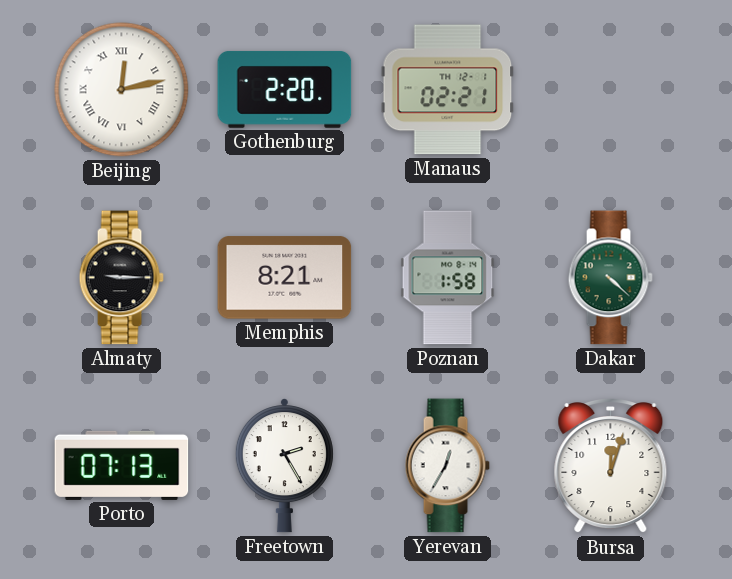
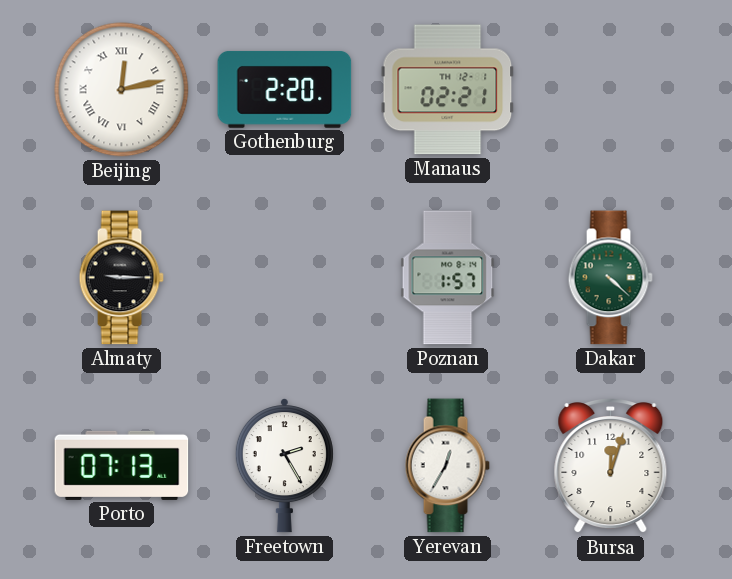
Memphis: 8:21 -> none
Poznan: 1:58 -> 1:57
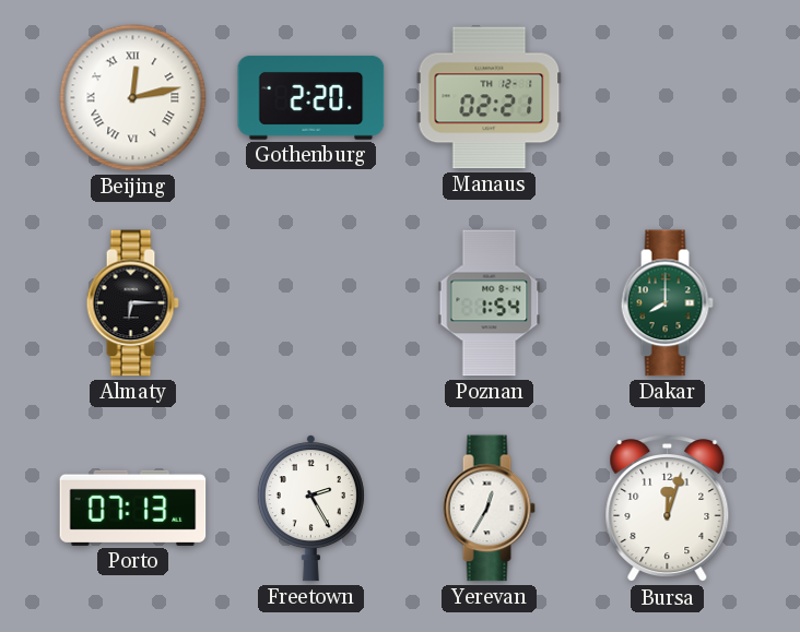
Almaty: 9:15 -> 6:15
Poznan: 1:57 -> 1:54
Dakar: 4:22 -> 8:00
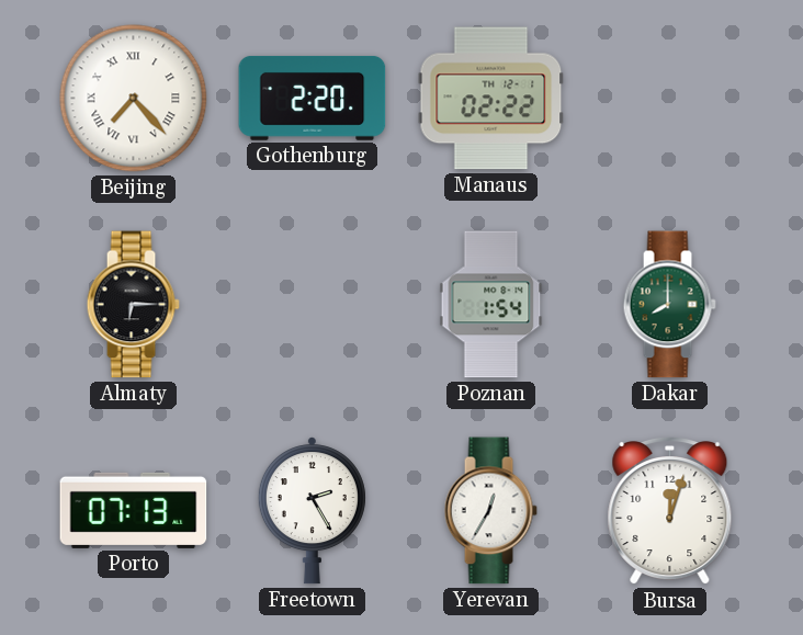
Beijing: 12:13 -> 7:23
Manaus: 02:21 -> 02:22
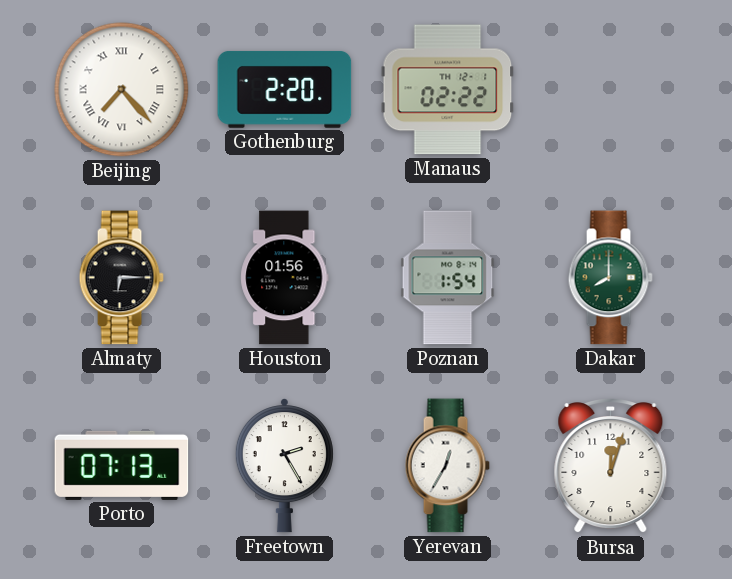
Houston: none -> 01:56
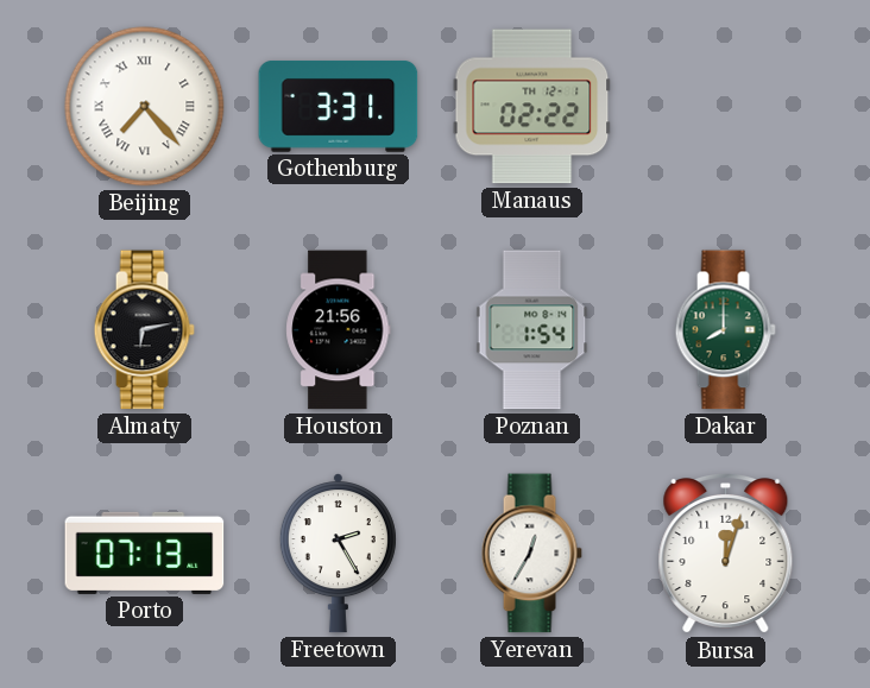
Gothenburg: 2:20 -> 3:31
Almaty: 6:15 -> 6:13
Houston: 01:56 -> 21:56
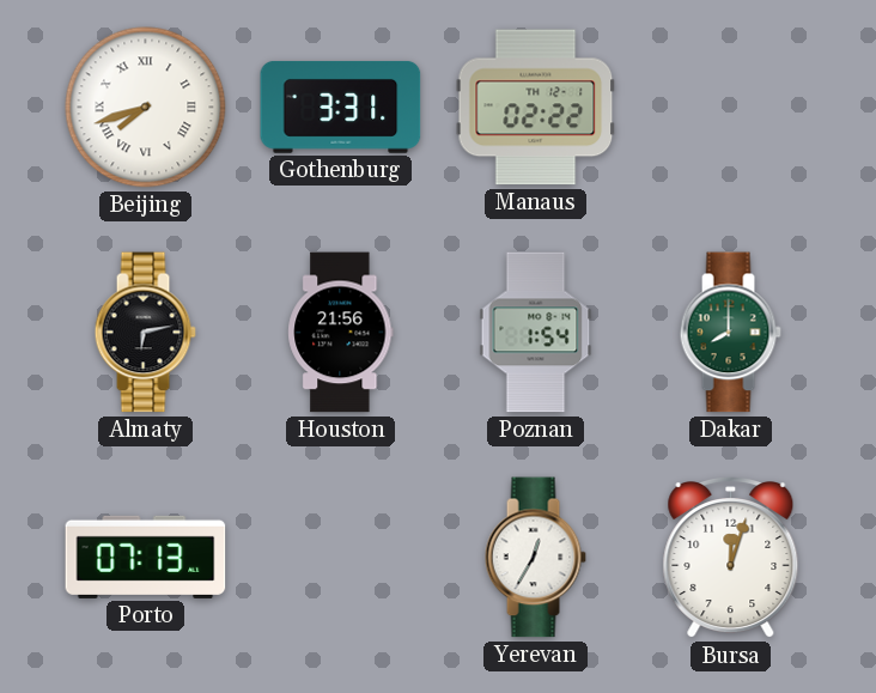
Beijing: 7:23 -> 7:42
Freetown: 2:25 -> none
